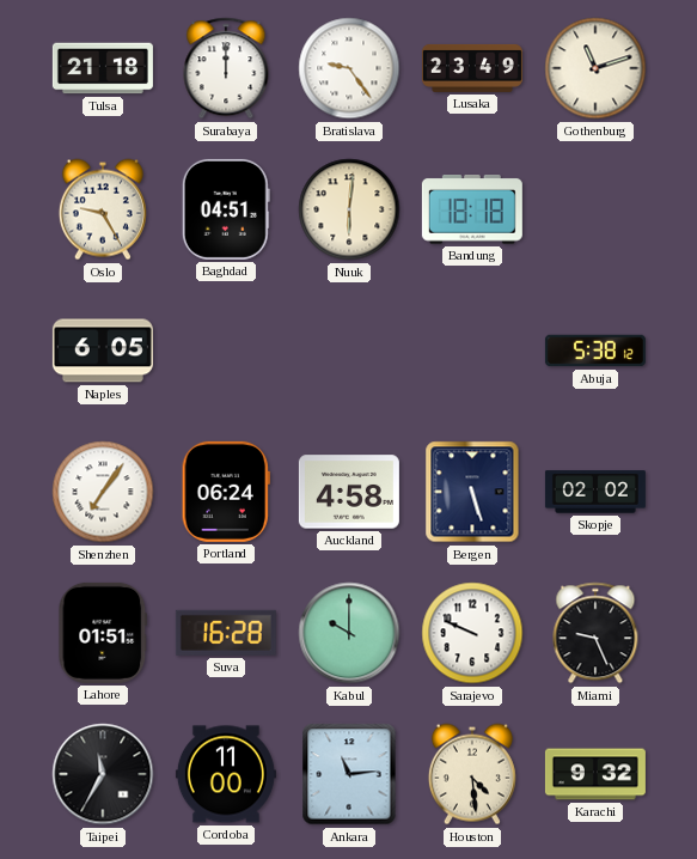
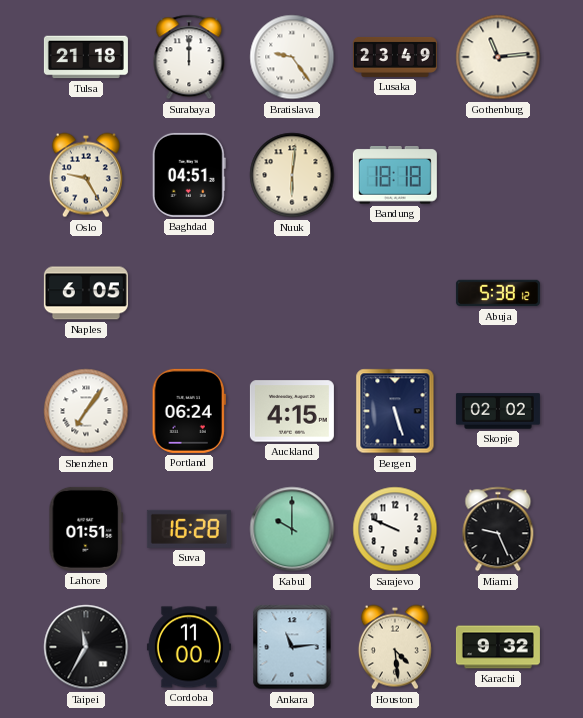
Gothenburg: 11:12 -> 11:14
Auckland: 4:58 -> 4:15
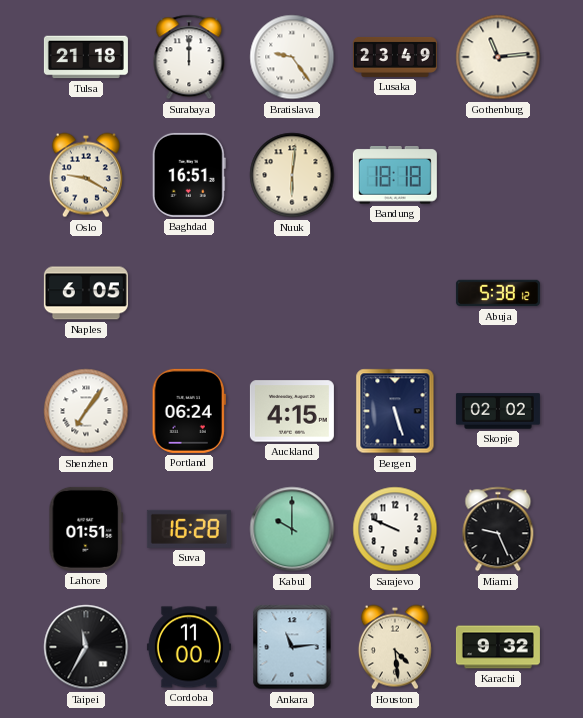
Oslo: 9:25 -> 9:20
Baghdad: 04:51 -> 16:51
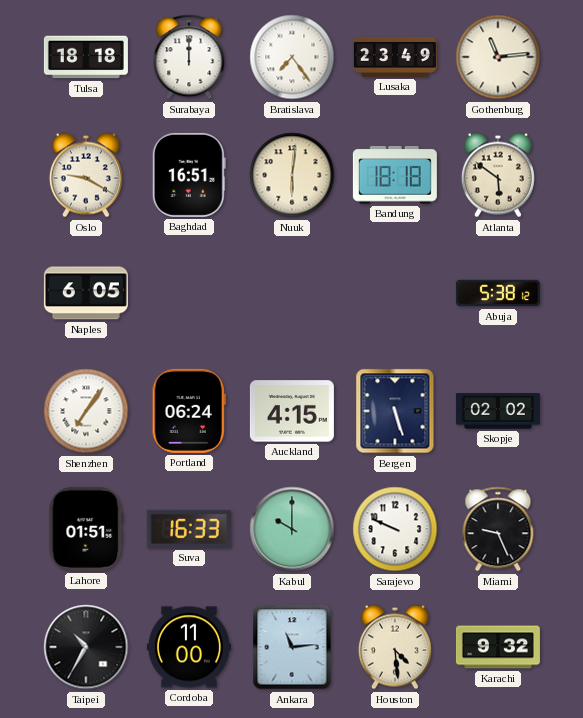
Tulsa: 21:18 -> 18:18
Bratislava: 9:24 -> 7:24
Atlanta: none -> 5:51
Suva: 16:28 -> 16:33
Taipei: 11:35 -> 10:35
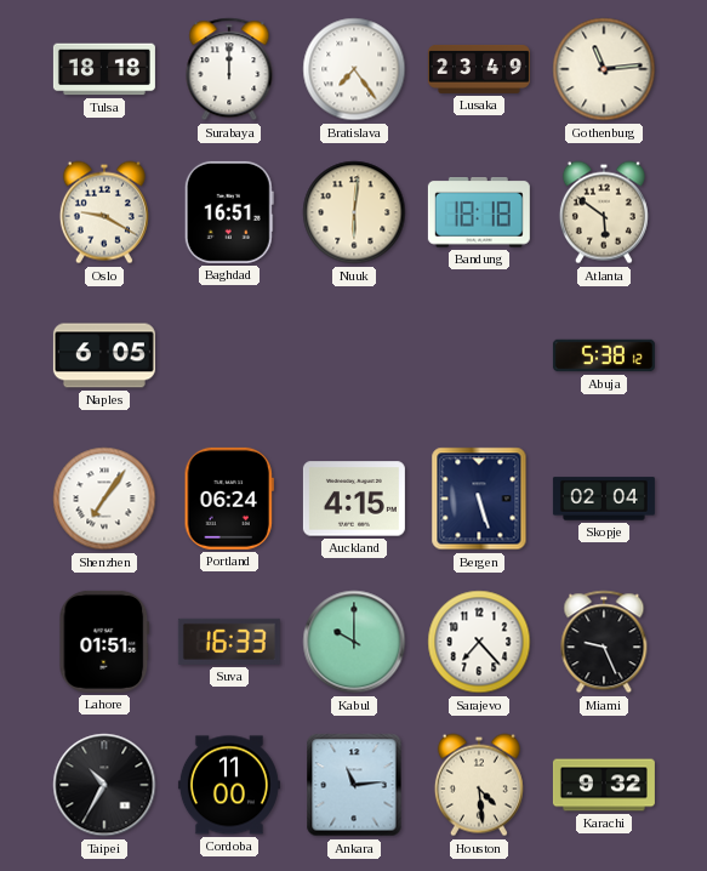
Skopje: 02:02 -> 02:04
Sarajevo: 9:49 -> 7:23
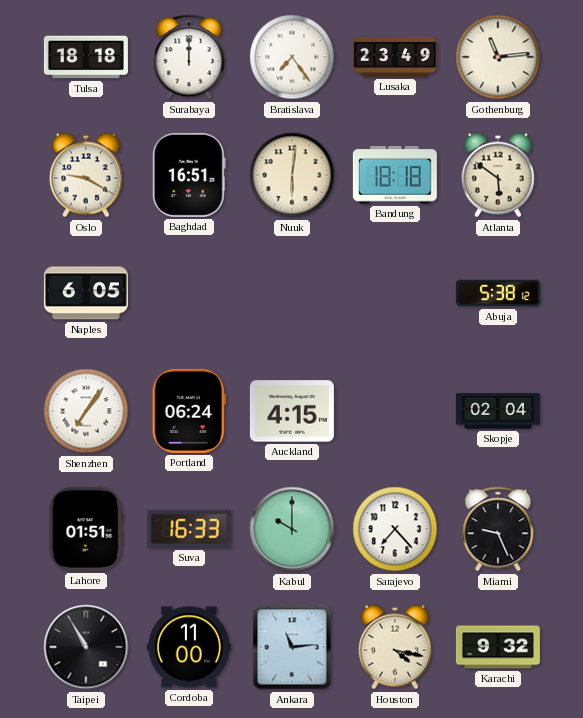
Bergen: 5:27 -> none
Taipei: 10:35 -> 10:55
Houston: 4:29 -> 4:17
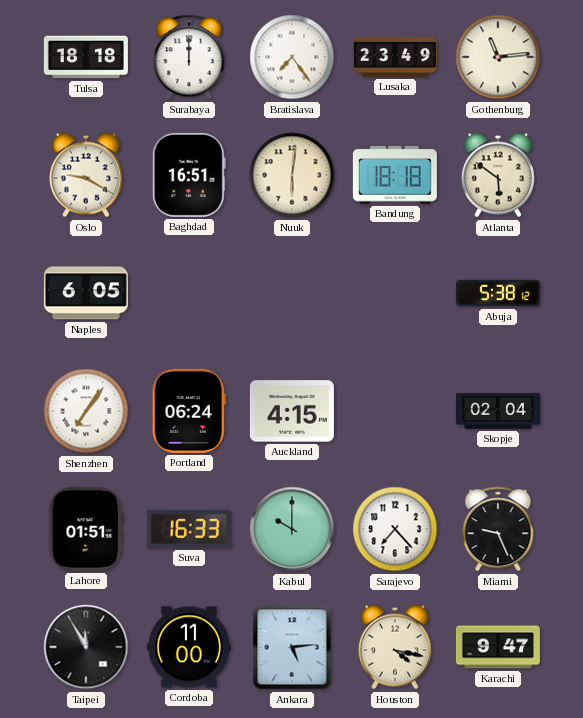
Taipei: 10:55 -> 11:55
Ankara: 11:14 -> 5:14
Karachi: 9:32 -> 9:47
